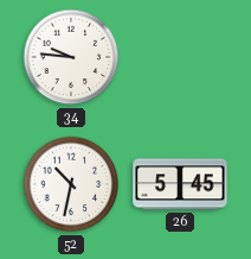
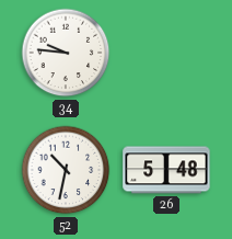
26: 5:45 -> 5:48
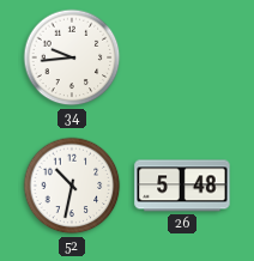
34: 9:46 -> 9:44
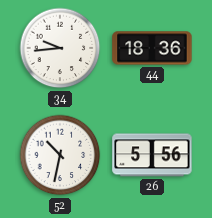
44: none -> 18:36
26: 5:48 -> 5:56
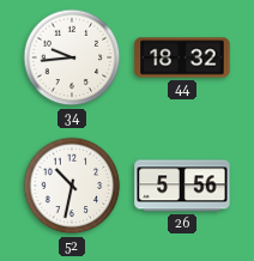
44: 18:36 -> 18:32
